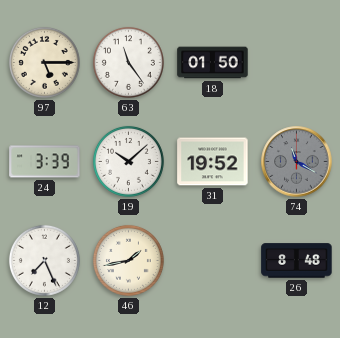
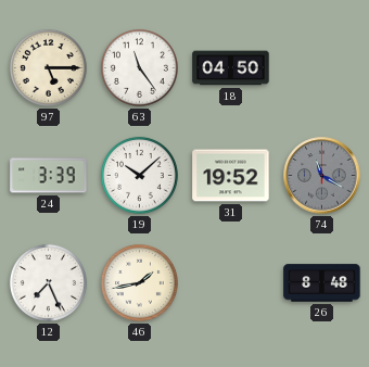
18: 01:50 -> 04:50
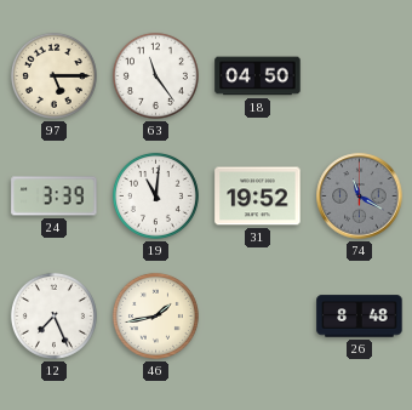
19: 10:08 -> 11:01
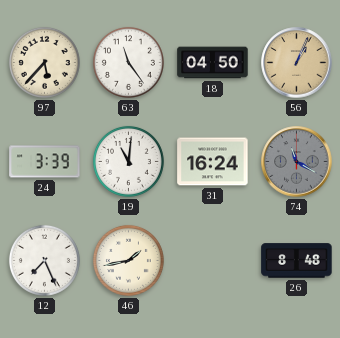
97: 5:15 -> 5:37
56: none -> 1:04
31: 19:52 -> 16:24
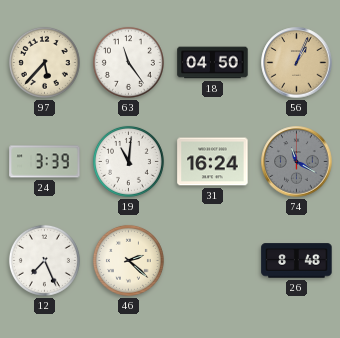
46: 1:43 -> 2:22
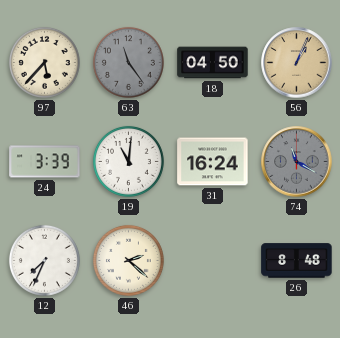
63 dial: white -> grey
12: 7:26 -> 7:34
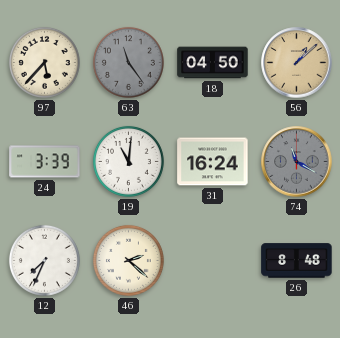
56: 1:04 -> 1:08
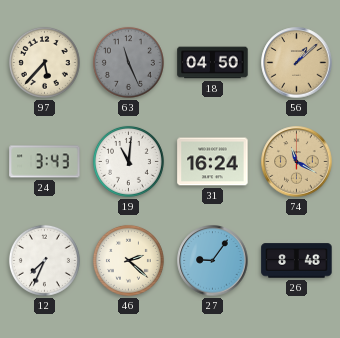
63: 11:24 -> 11:26
24: 3:39 -> 3:43
74 dial: grey -> champagne
27: none -> 9:06
